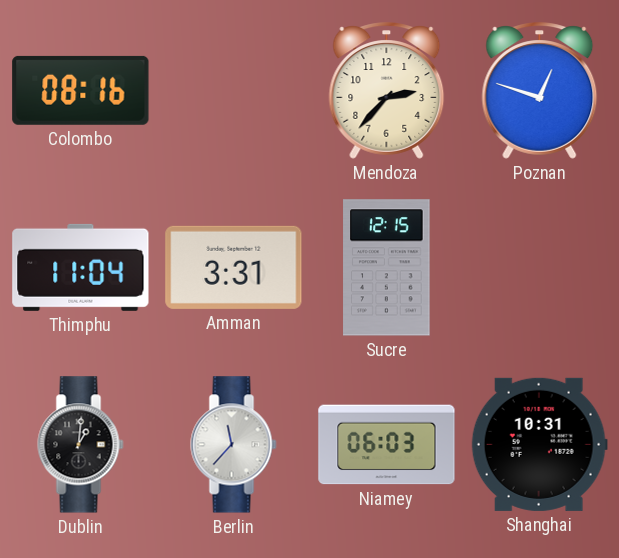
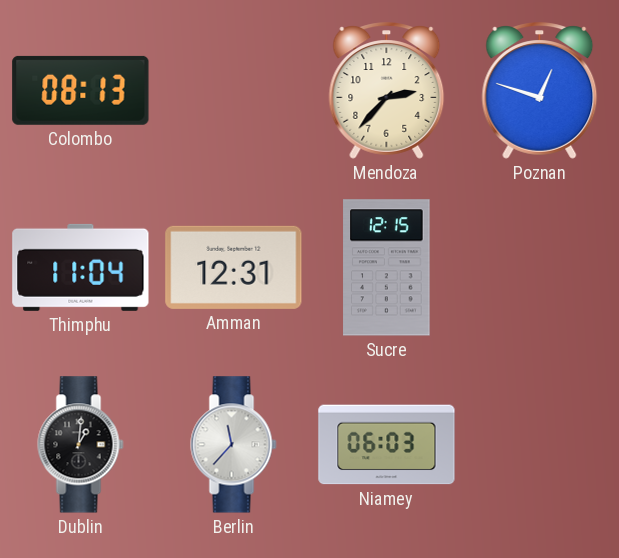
Colombo: 08:16 -> 08:13
Amman: 3:31 -> 12:31
Shanghai: 10:31 -> none
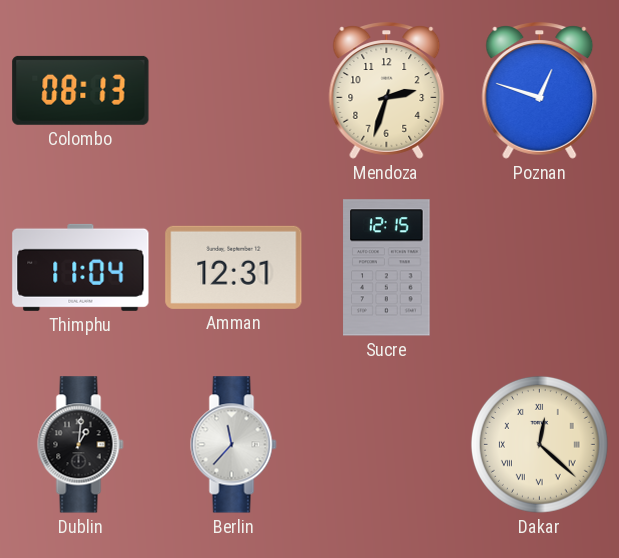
Mendoza: 2:37 -> 2:33
Niamey: 06:03 -> none
Dakar: none -> 12:22
